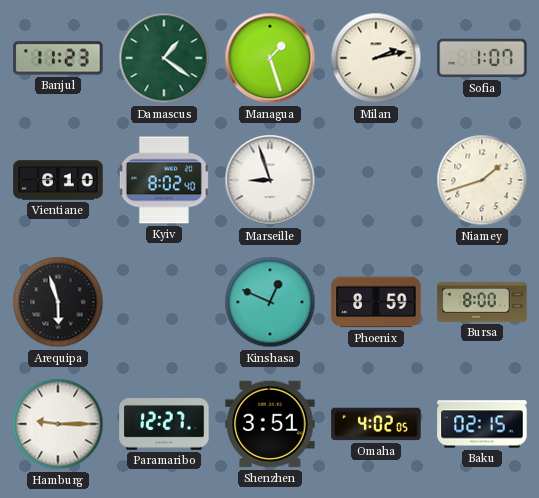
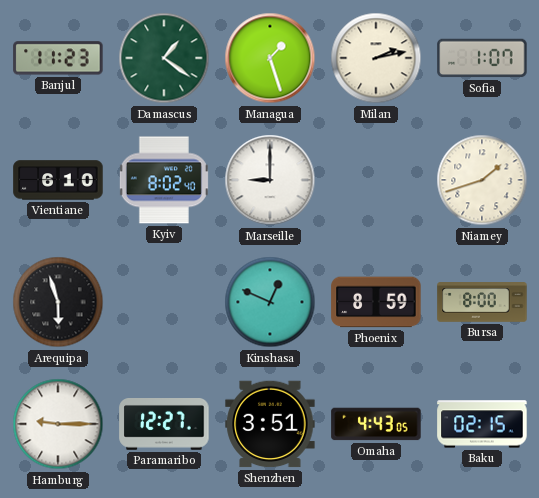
Marseille: 8:57 -> 9:00
Omaha: 4:02 -> 4:43
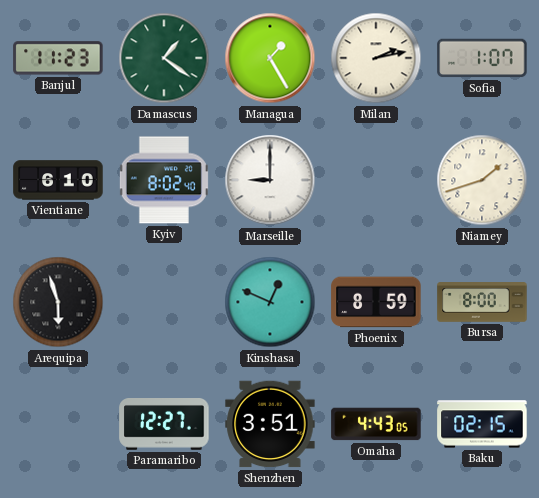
Managua: 1:27 -> 1:25
Hamburg: 9:15 -> none
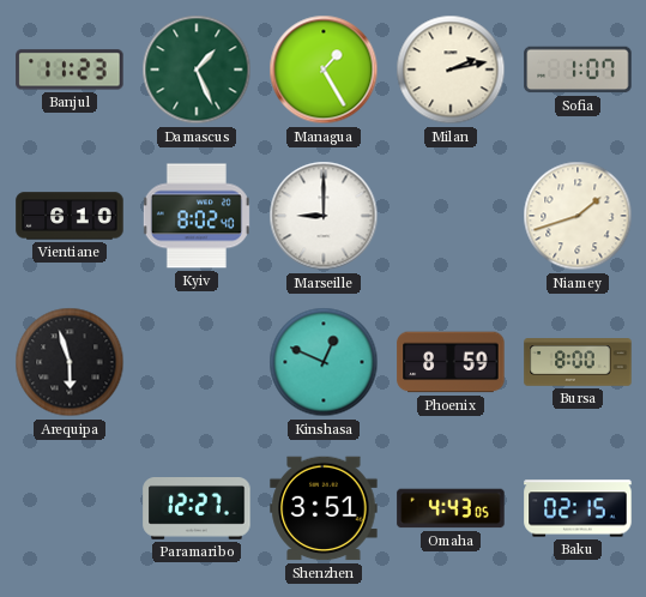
Damascus: 1:21 -> 1:26
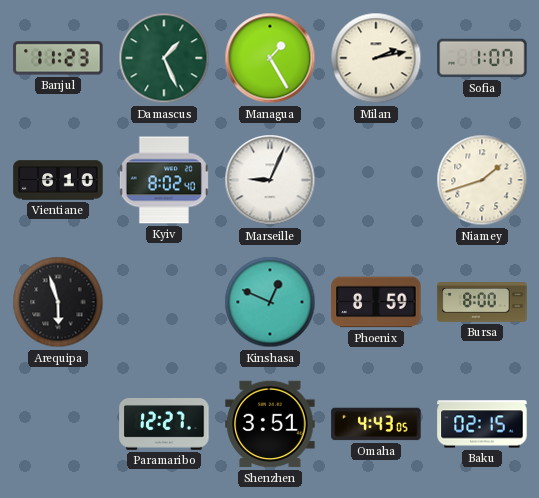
Marseille: 9:00 -> 9:04
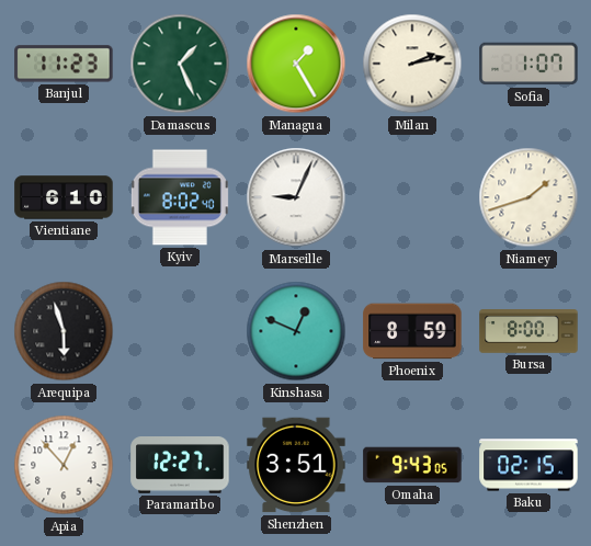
Apia: none -> 12:53
Omaha: 4:43 -> 9:43
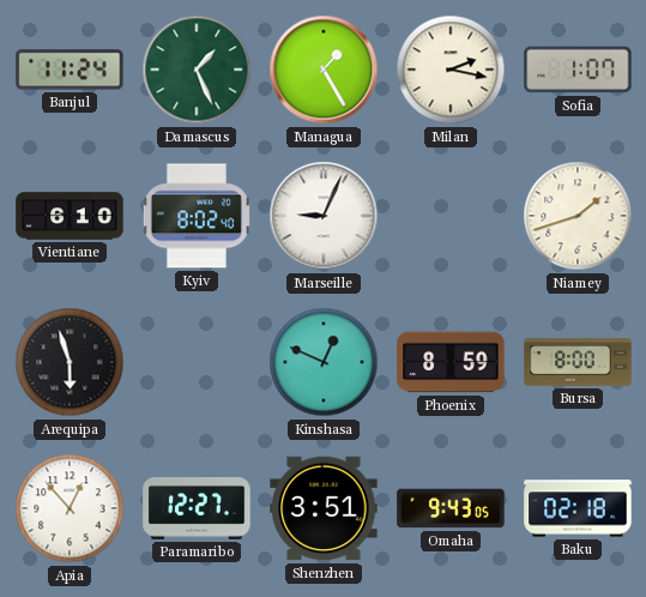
Banjul: 11:23 -> 11:24
Milan: 2:13 -> 2:17
Baku: 02:15 -> 02:18
